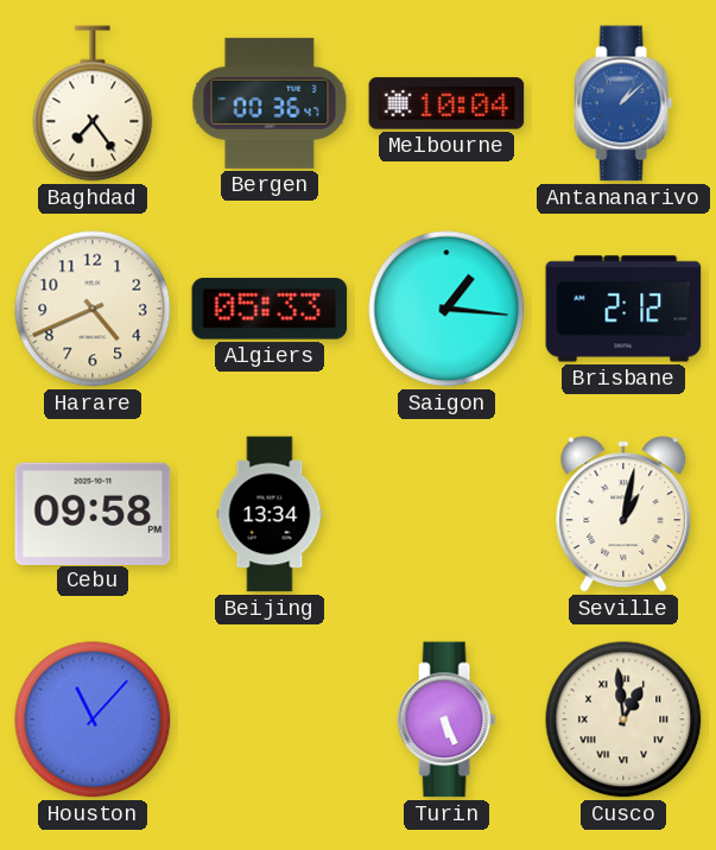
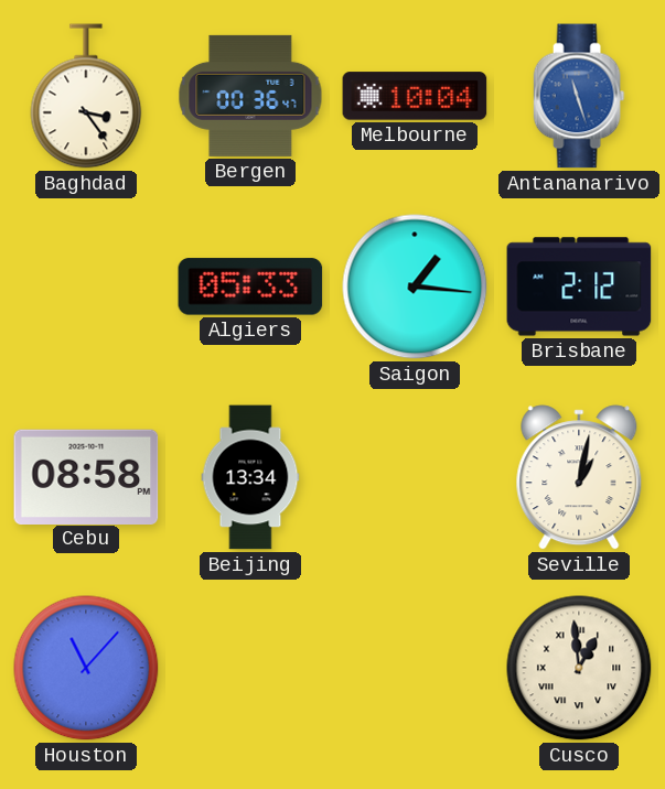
Baghdad: 7:24 -> 3:24
Antananarivo: 1:08 -> 11:27
Harare: 4:41 -> none
Cebu: 09:58 -> 08:58
Turin: 5:26 -> none
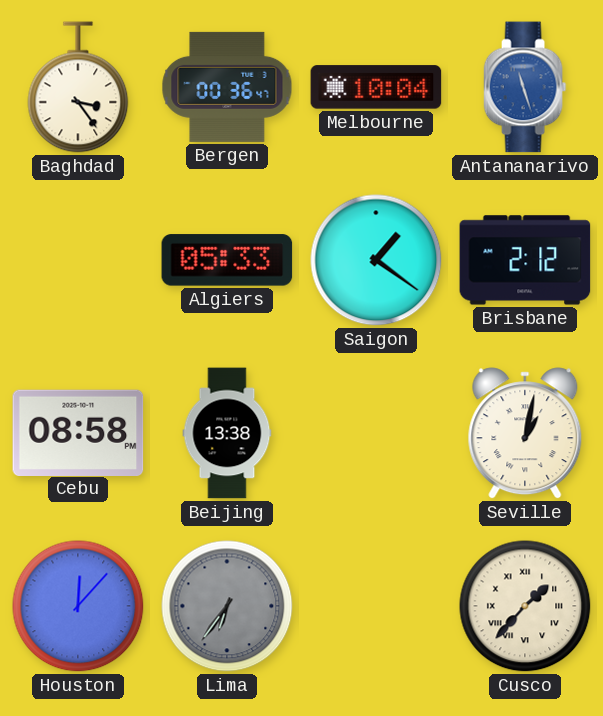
Saigon: 1:16 -> 1:21
Beijing: 13:34 -> 13:38
Houston: 11:07 -> 12:07
Lima: none -> 6:36
Cusco: 12:59 -> 1:37
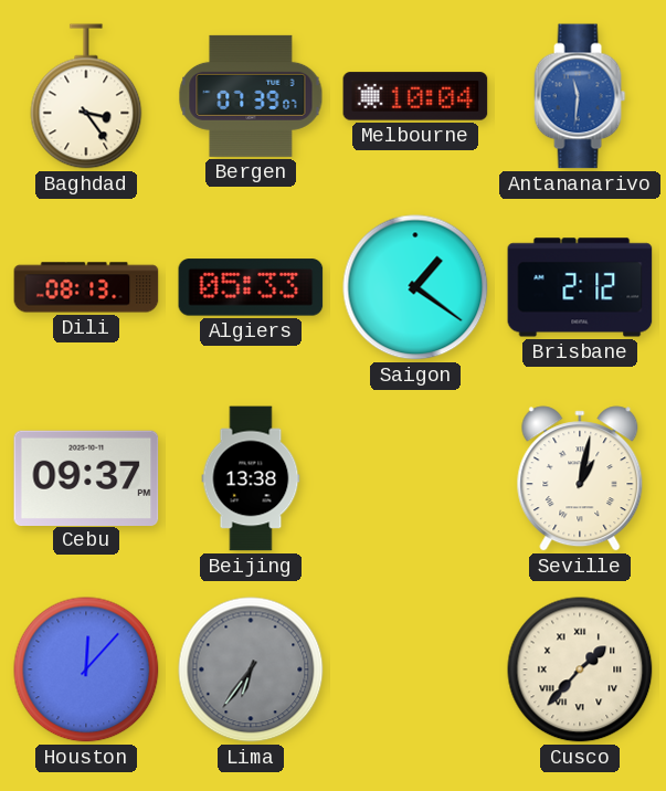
Bergen: 00:36 -> 07:39
Antananarivo: 11:27 -> 11:31
Dili: none -> 08:13
Cebu: 08:58 -> 09:37
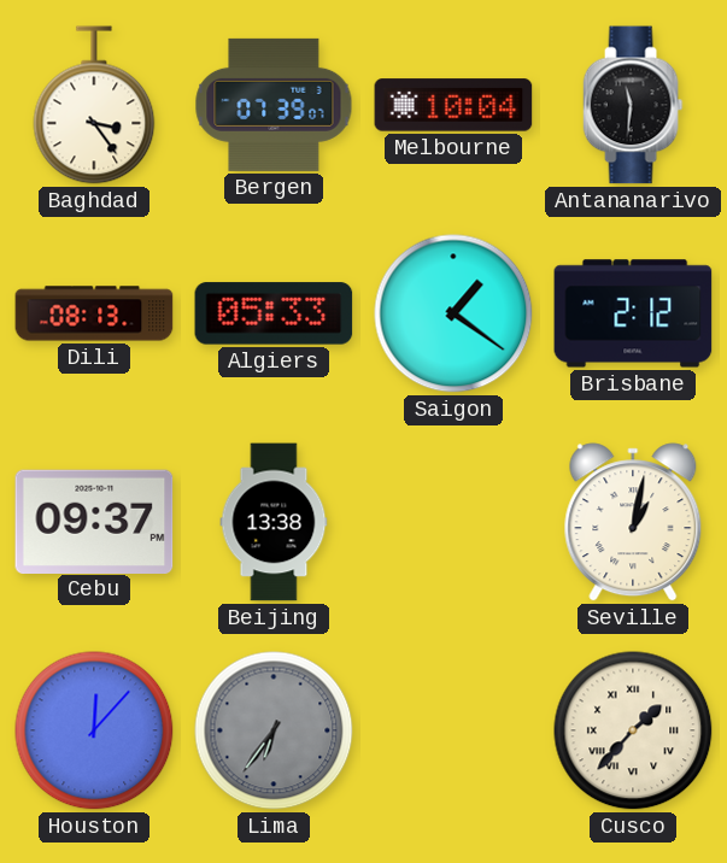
Antananarivo dial: blue -> black
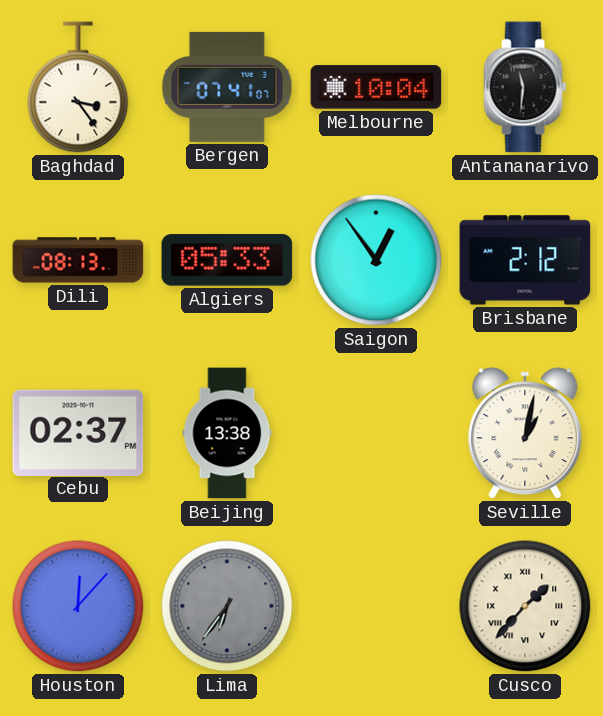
Bergen: 07:39 -> 07:41
Saigon: 1:21 -> 12:54
Cebu: 09:37 -> 02:37
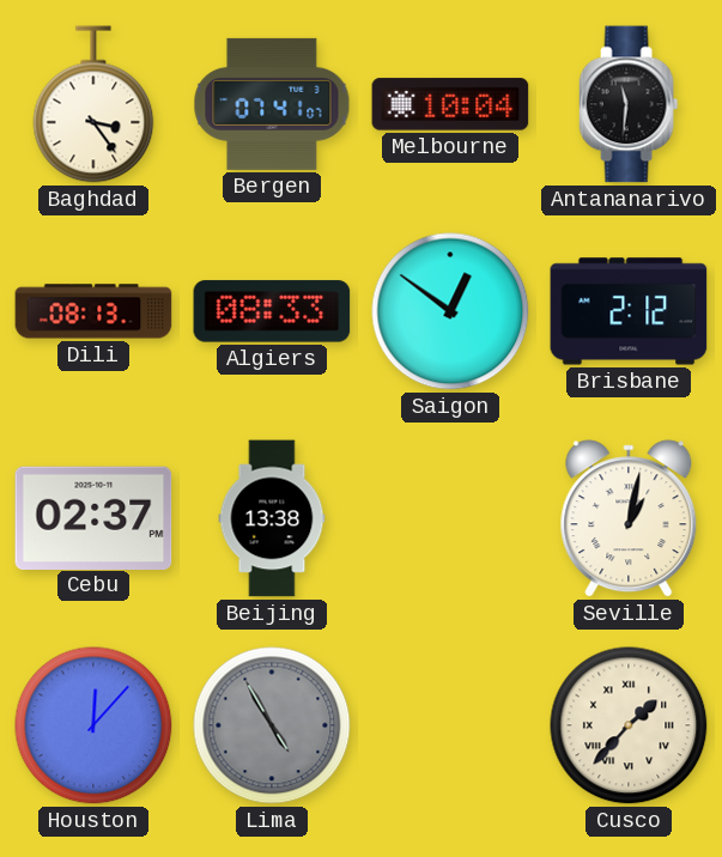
Algiers: 05:33 -> 08:33
Saigon: 12:54 -> 12:51
Lima: 6:36 -> 4:55
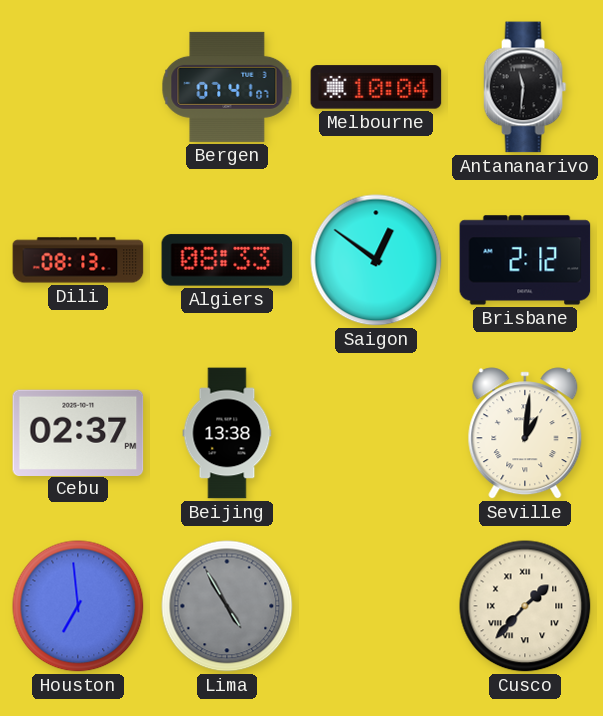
Baghdad: 3:24 -> none
Seville: 1:02 -> 1:01
Houston: 12:07 -> 6:59
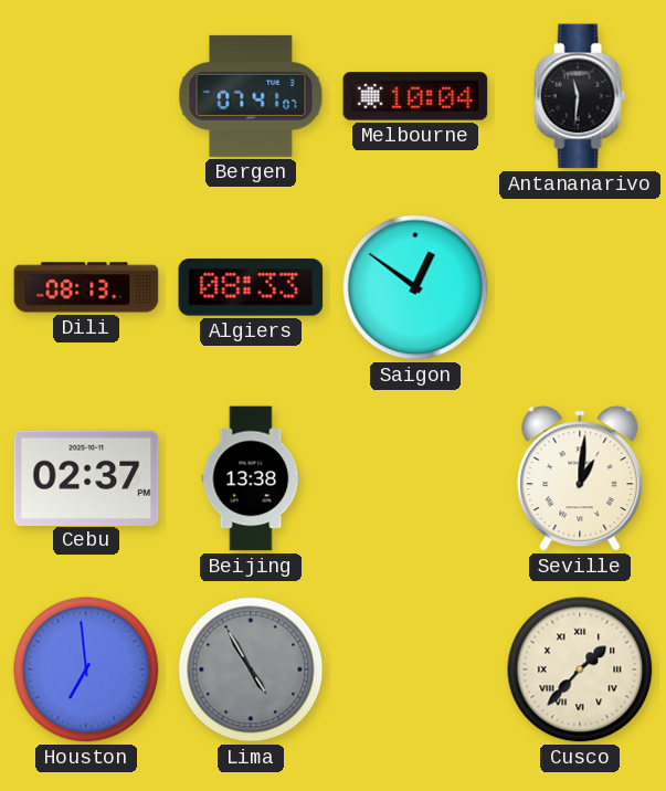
Brisbane: 2:12 -> none
